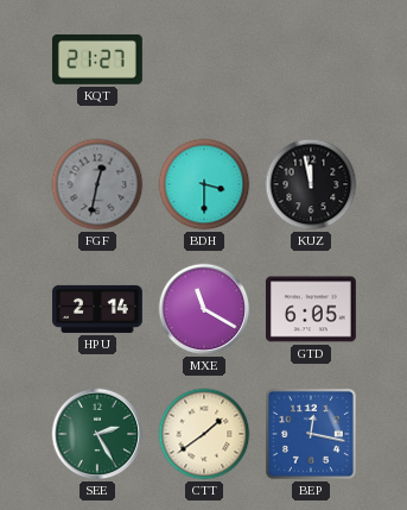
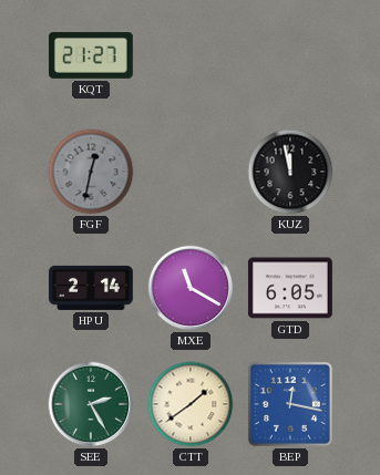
BDH: 3:30 -> none
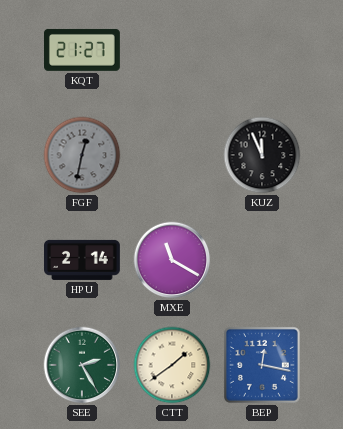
KUZ: 11:58 -> 11:56
GTD: 6:05 -> none
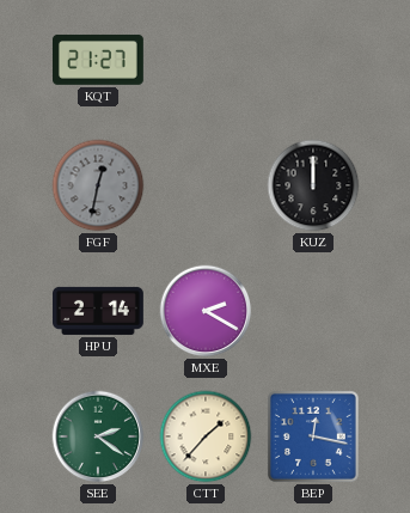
KUZ: 11:56 -> 12:00
MXE: 11:20 -> 2:20
SEE: 2:25 -> 2:21
CTT: 1:39 -> 1:37
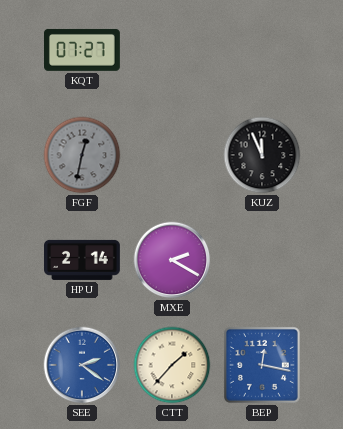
KQT: 21:27 -> 07:27
KUZ: 12:00 -> 11:56
SEE dial: green -> blue
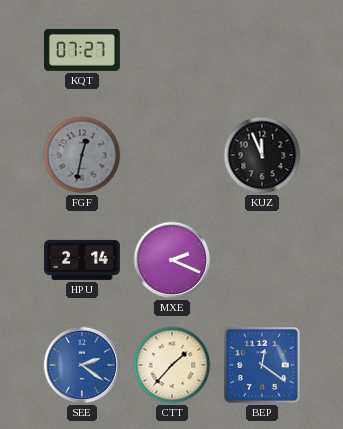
MXE: 2:20 -> 2:19
BEP: 12:17 -> 12:21
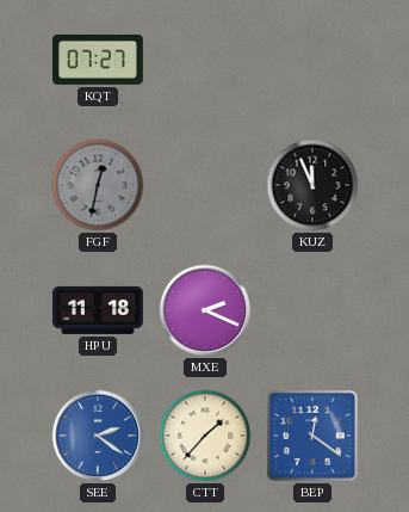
HPU: 2:14 -> 11:18
